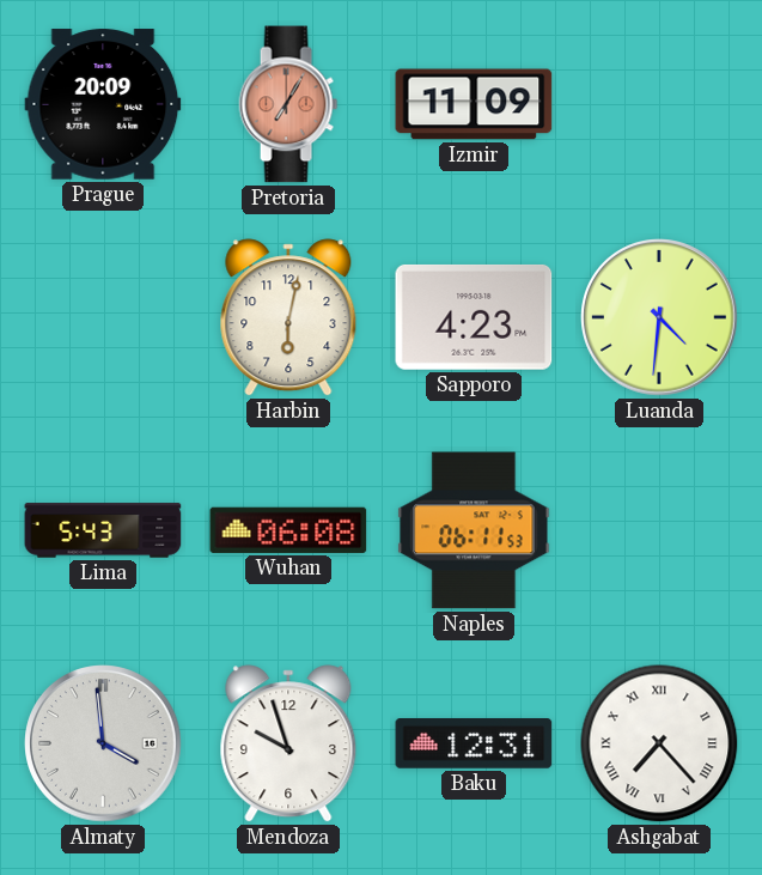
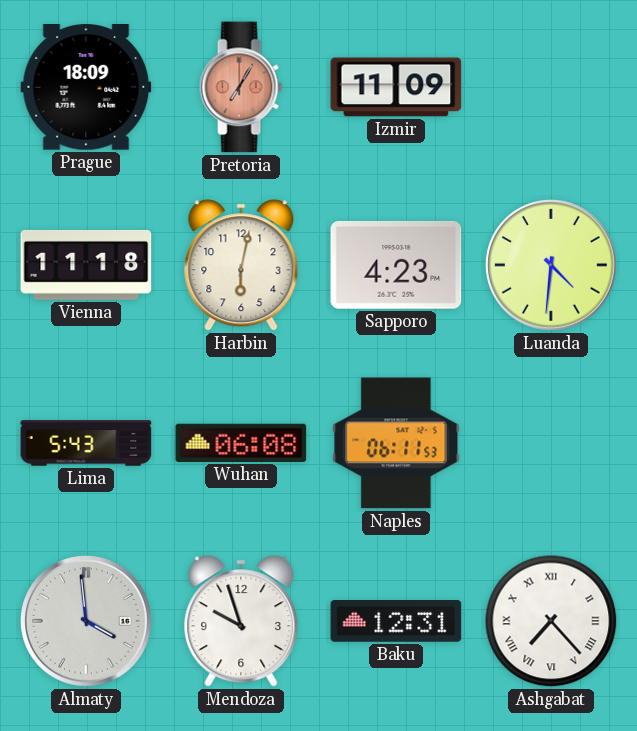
Prague: 20:09 -> 18:09
Vienna: none -> 11:18
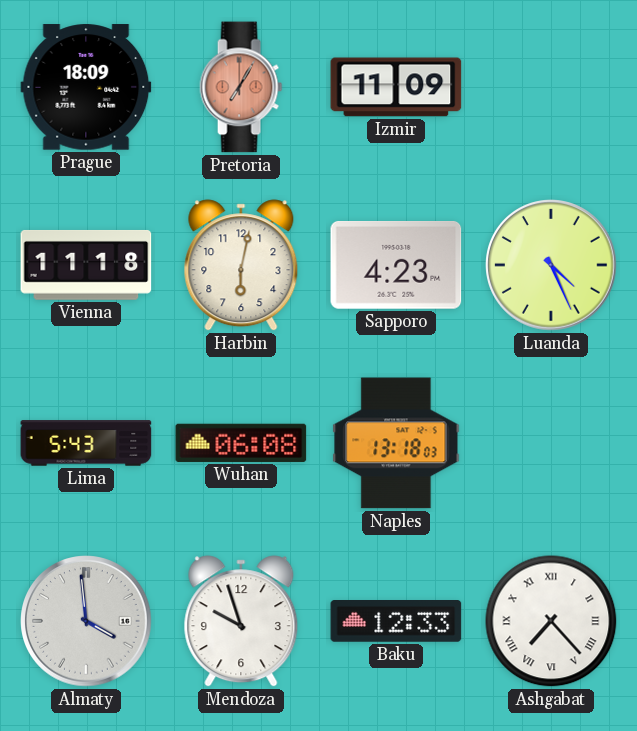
Luanda: 4:31 -> 4:26
Naples: 06:11 -> 13:18
Baku: 12:31 -> 12:33
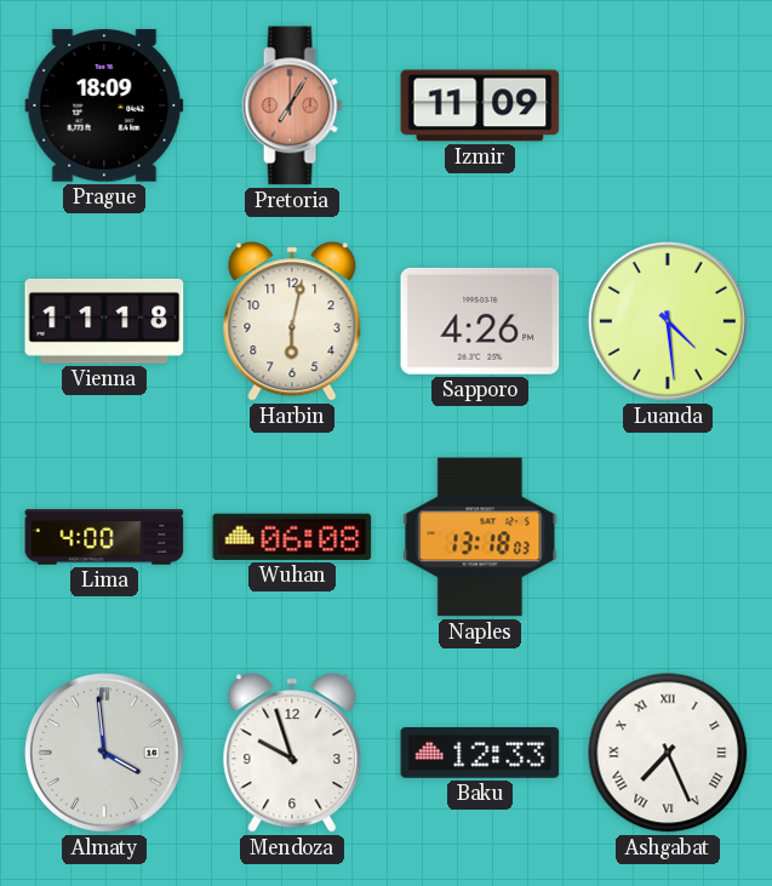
Sapporo: 4:23 -> 4:26
Luanda: 4:26 -> 4:29
Lima: 5:43 -> 4:00
Ashgabat: 7:23 -> 7:26
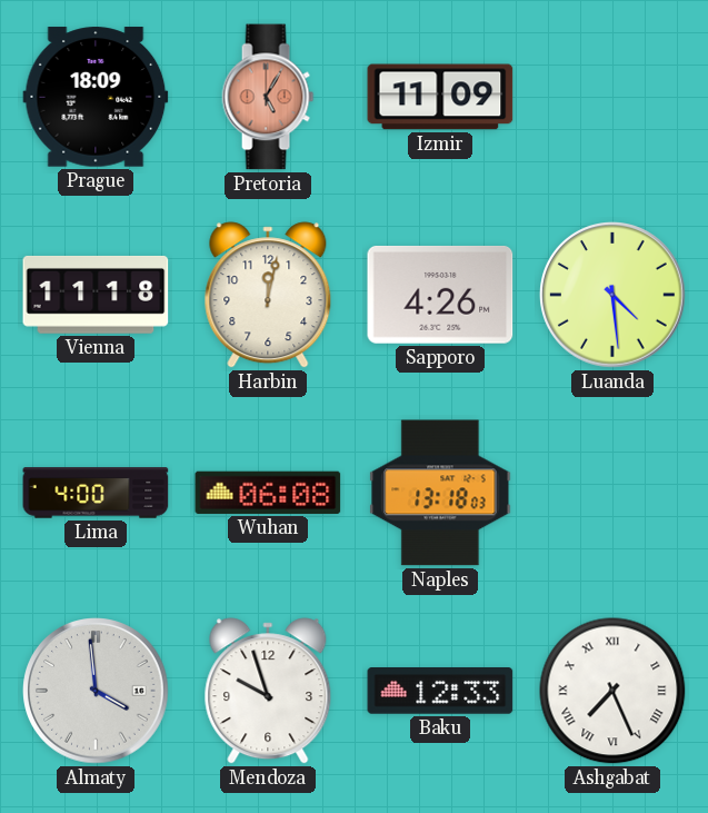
Pretoria: 7:05 -> 5:05
Harbin: 6:02 -> 12:02
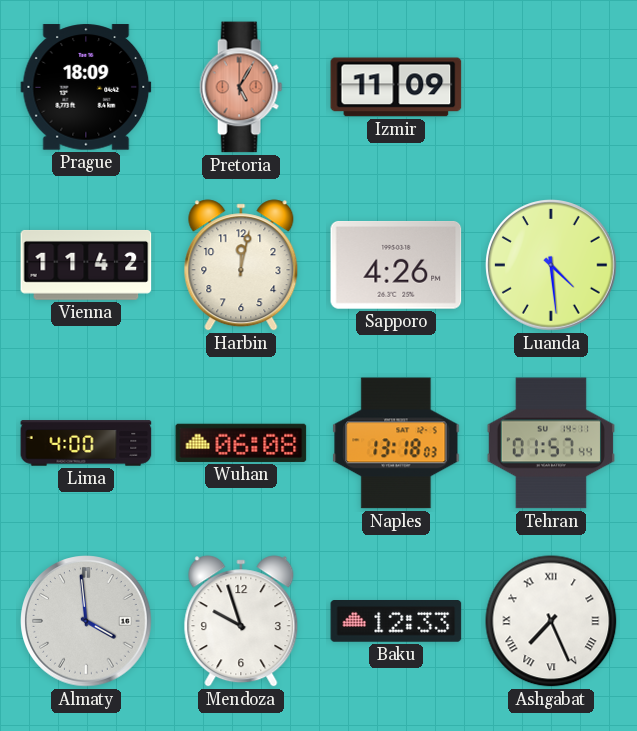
Vienna: 11:18 -> 11:42
Tehran: none -> 01:57
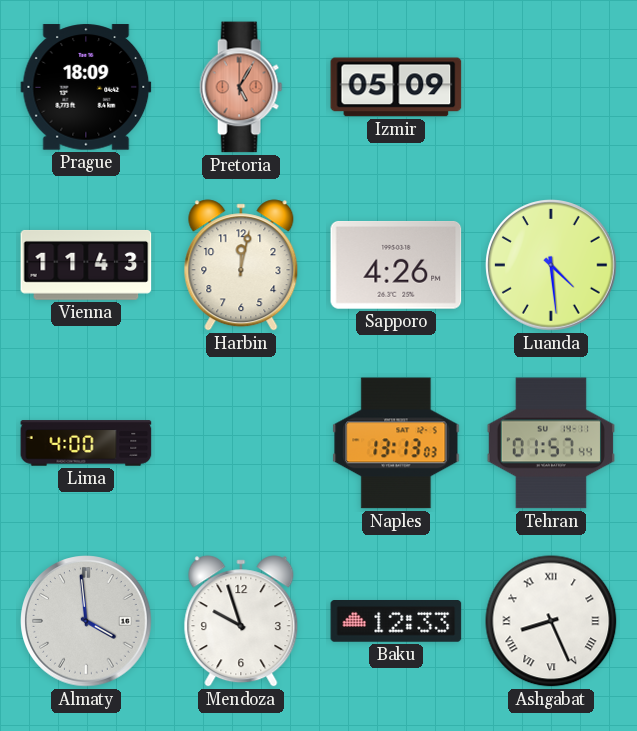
Izmir: 11:09 -> 05:09
Vienna: 11:42 -> 11:43
Wuhan: 06:08 -> none
Naples: 13:18 -> 13:13
Ashgabat: 7:26 -> 8:26
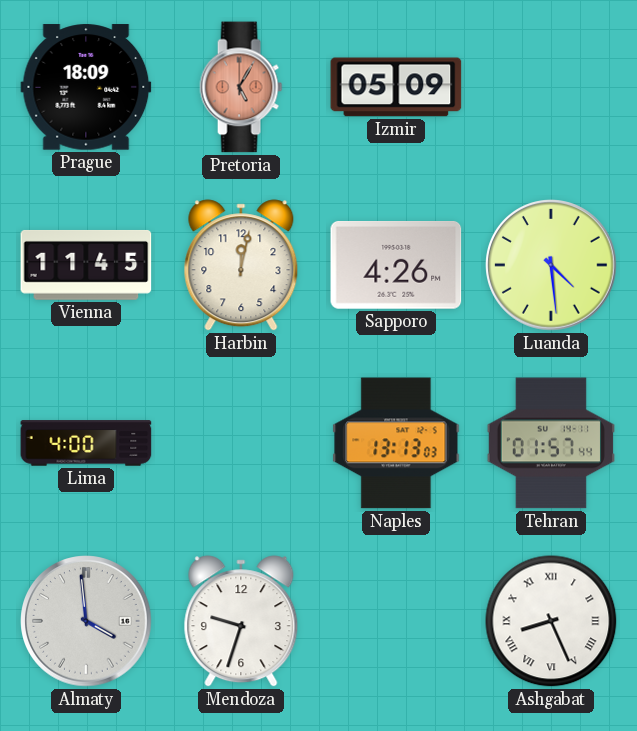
Vienna: 11:43 -> 11:45
Mendoza: 9:57 -> 9:33
Baku: 12:33 -> none
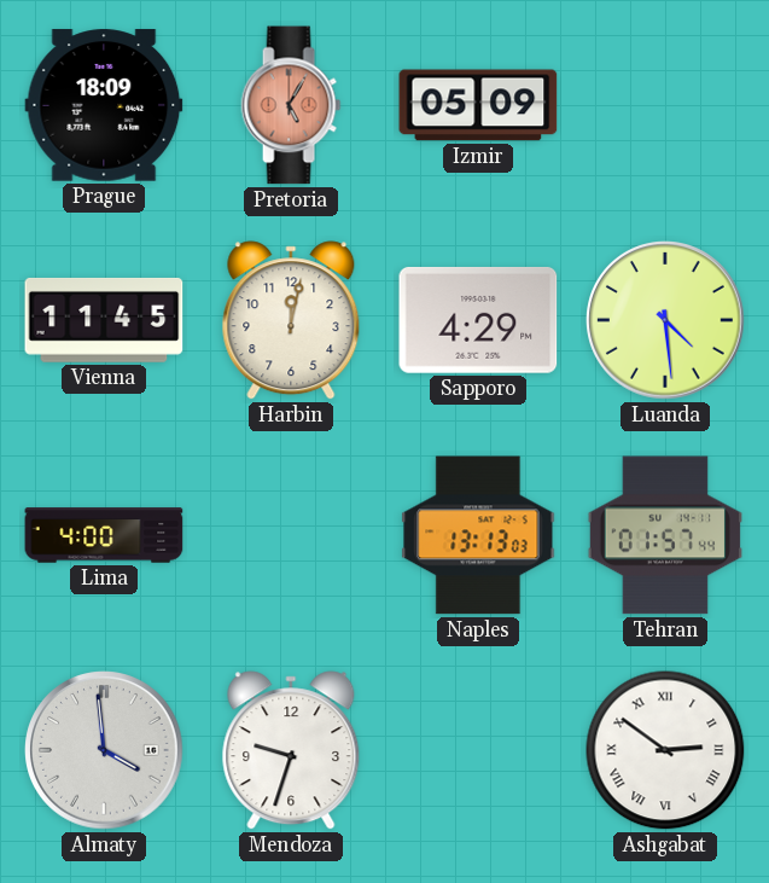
Sapporo: 4:26 -> 4:29
Ashgabat: 8:26 -> 2:51
